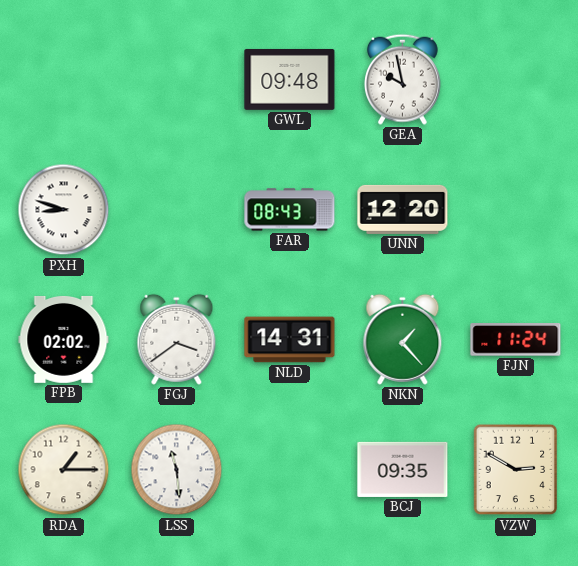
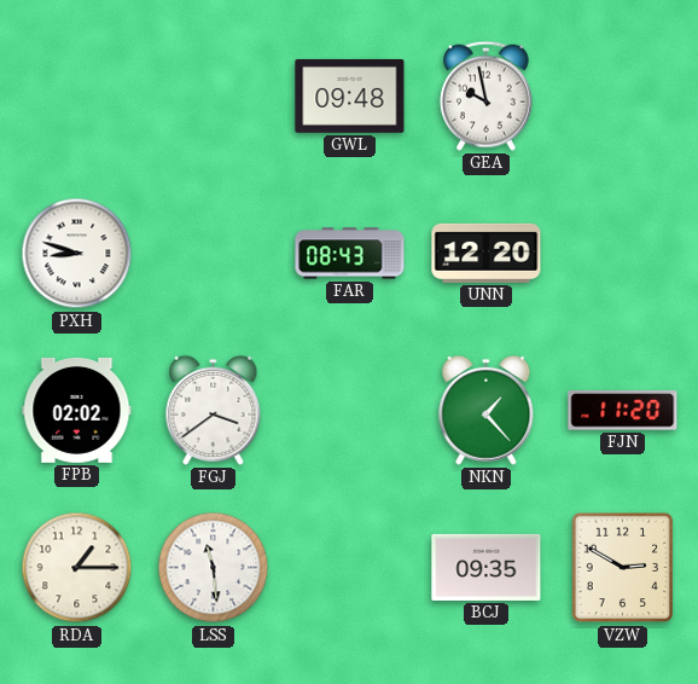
NLD: 14:31 -> none
FJN: 11:24 -> 11:20
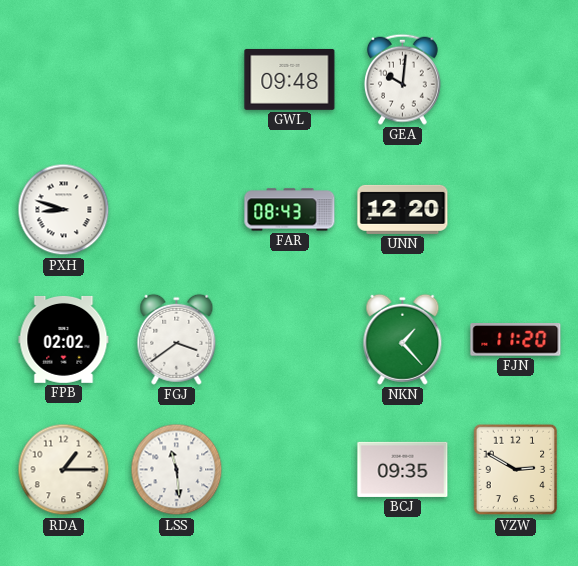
GEA: 9:58 -> 10:01
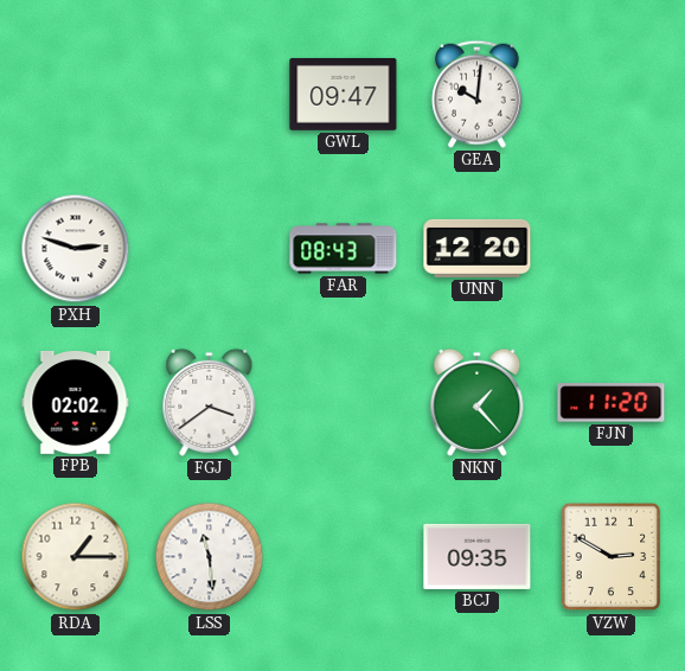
GWL: 09:48 -> 09:47
PXH: 8:48 -> 2:48
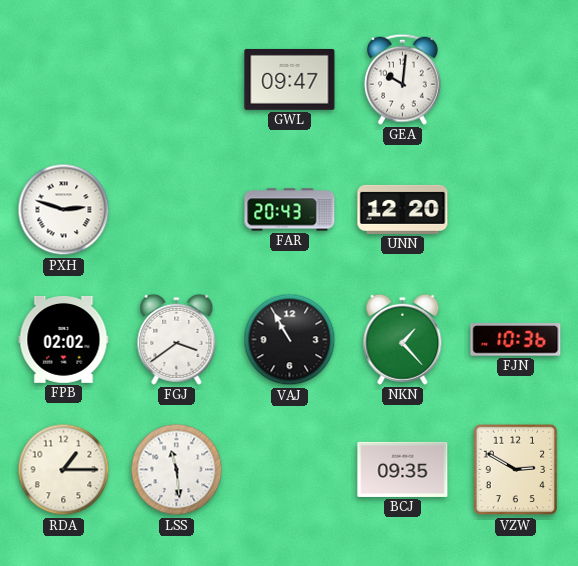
FAR: 08:43 -> 20:43
VAJ: none -> 10:55
FJN: 11:20 -> 10:36
